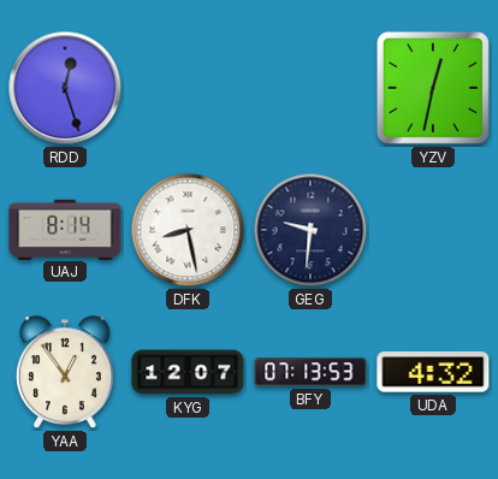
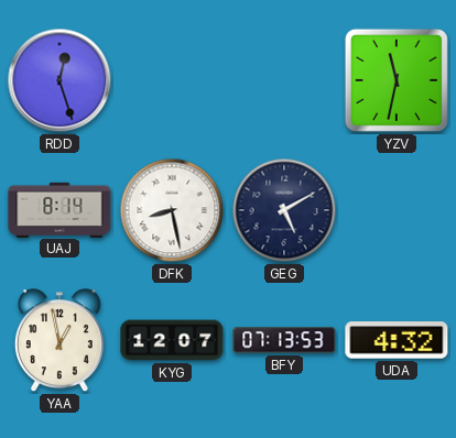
YZV: 12:32 -> 11:32
GEG: 9:31 -> 5:10
YAA: 12:54 -> 12:58
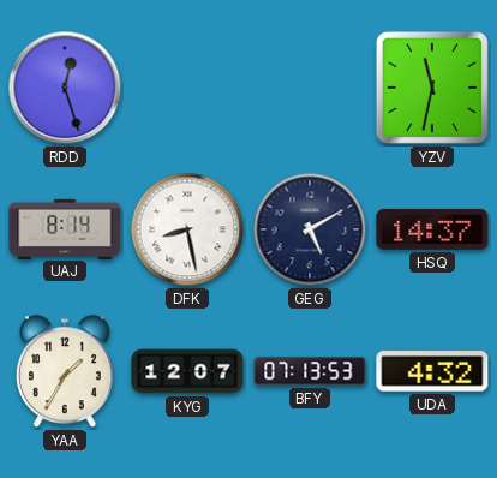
HSQ: none -> 14:37
YAA: 12:58 -> 1:35
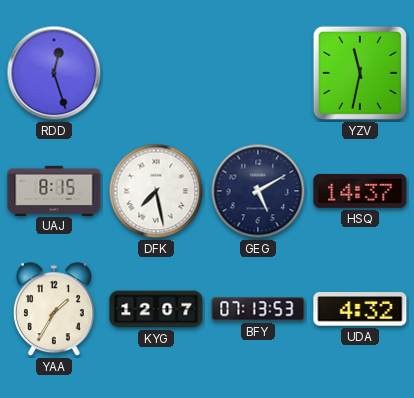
UAJ: 8:14 -> 8:15
DFK: 8:28 -> 7:28
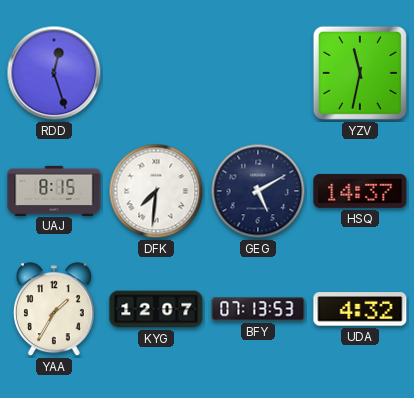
DFK: 7:28 -> 7:31
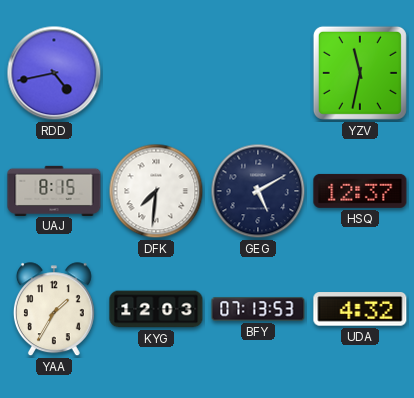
RDD: 12:27 -> 4:43
HSQ: 14:37 -> 12:37
KYG: 12:07 -> 12:03
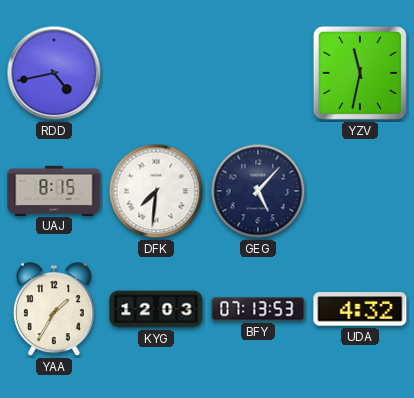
GEG: 5:10 -> 5:07
HSQ: 12:37 -> none
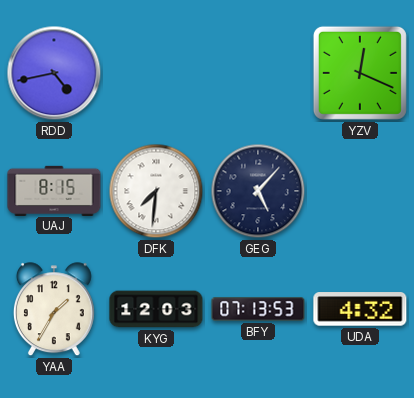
YZV: 11:32 -> 12:19
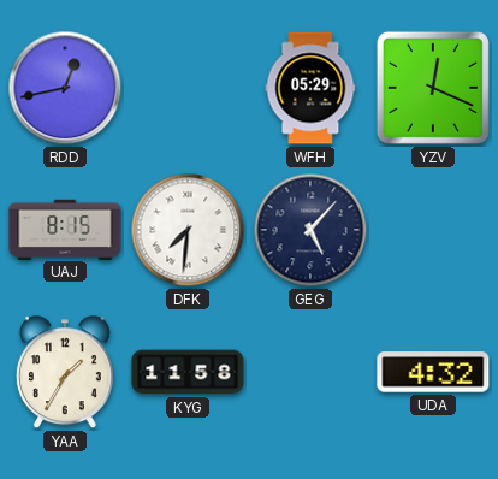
RDD: 4:43 -> 12:43
WFH: none -> 05:29
KYG: 12:03 -> 11:58
BFY: 07:13 -> none
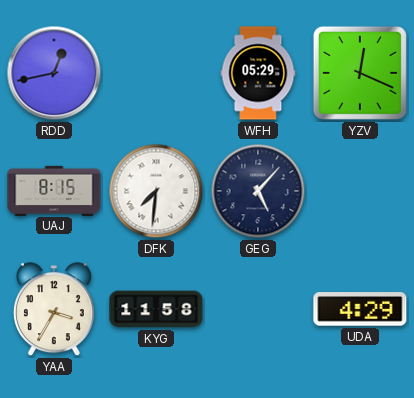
YAA: 1:35 -> 3:35
UDA: 4:32 -> 4:29
